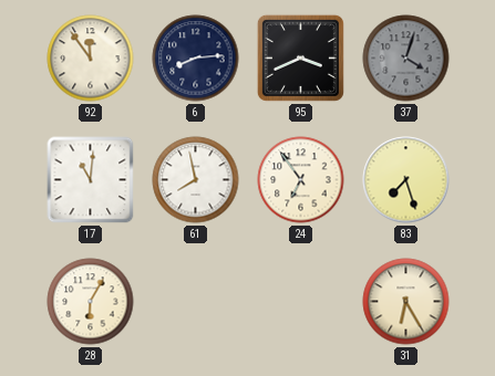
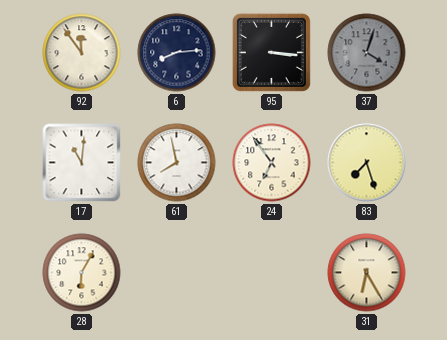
95: 3:41 -> 3:16
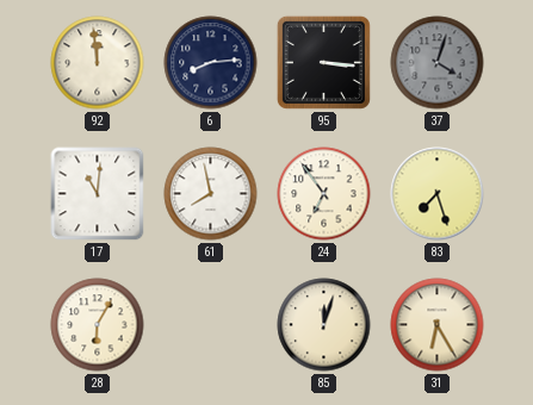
92: 11:54 -> 11:59
85: none -> 12:03
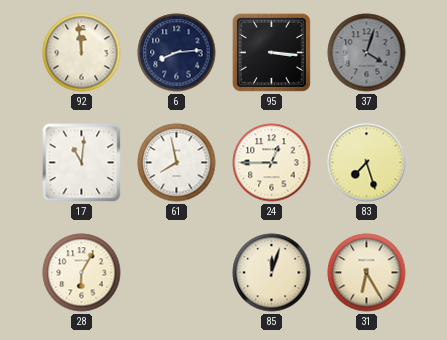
24: 6:54 -> 12:45
